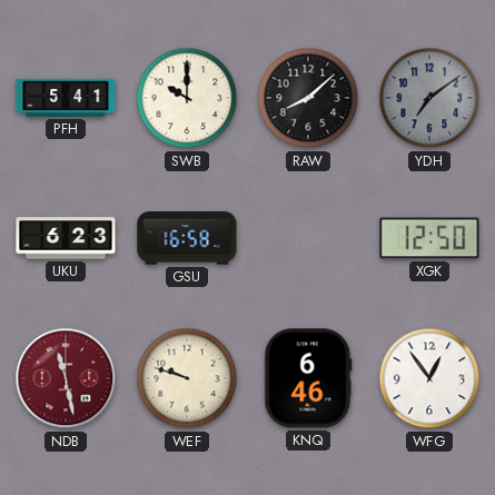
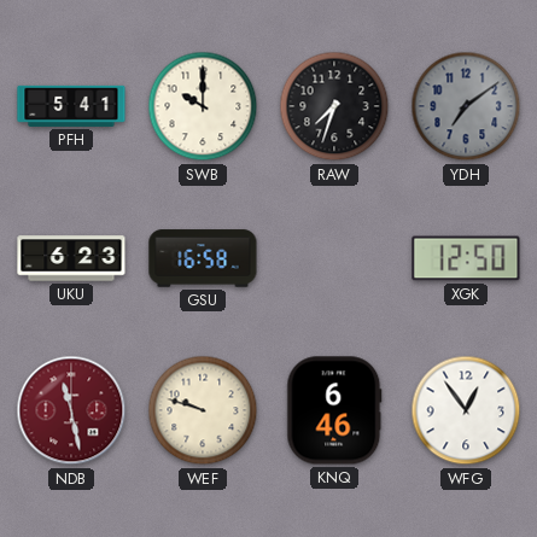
RAW: 8:08 -> 7:33
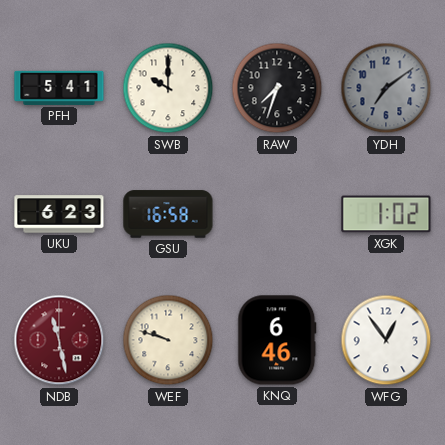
XGK: 12:50 -> 1:02
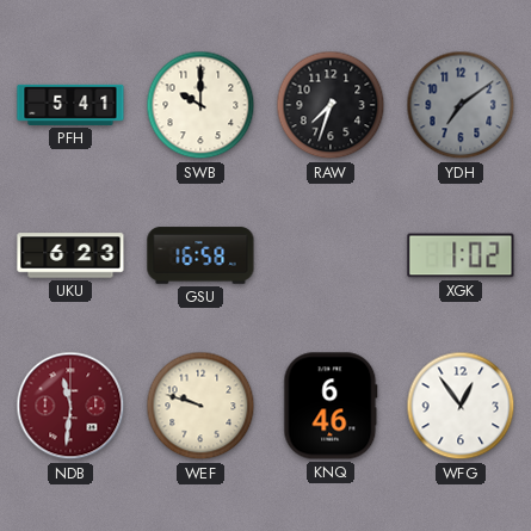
NDB: 11:28 -> 11:31
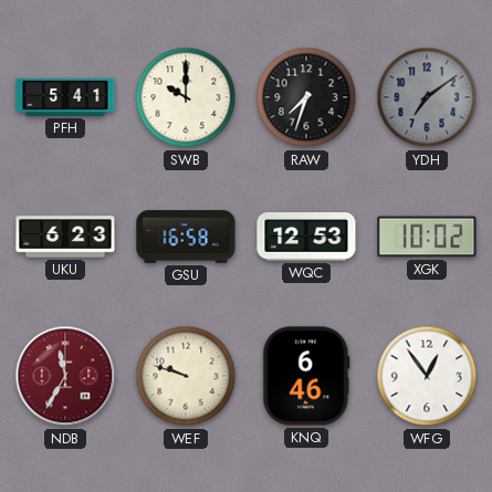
WQC: none -> 12:53
XGK: 1:02 -> 10:02
NDB: 11:31 -> 11:35
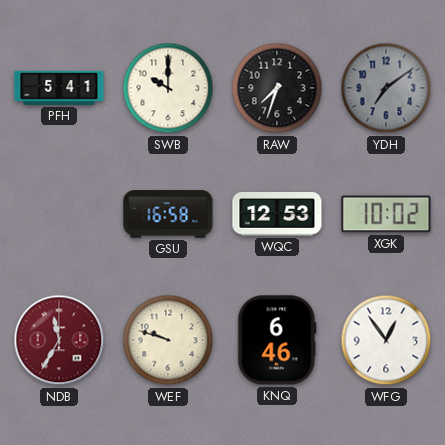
UKU: 6:23 -> none
